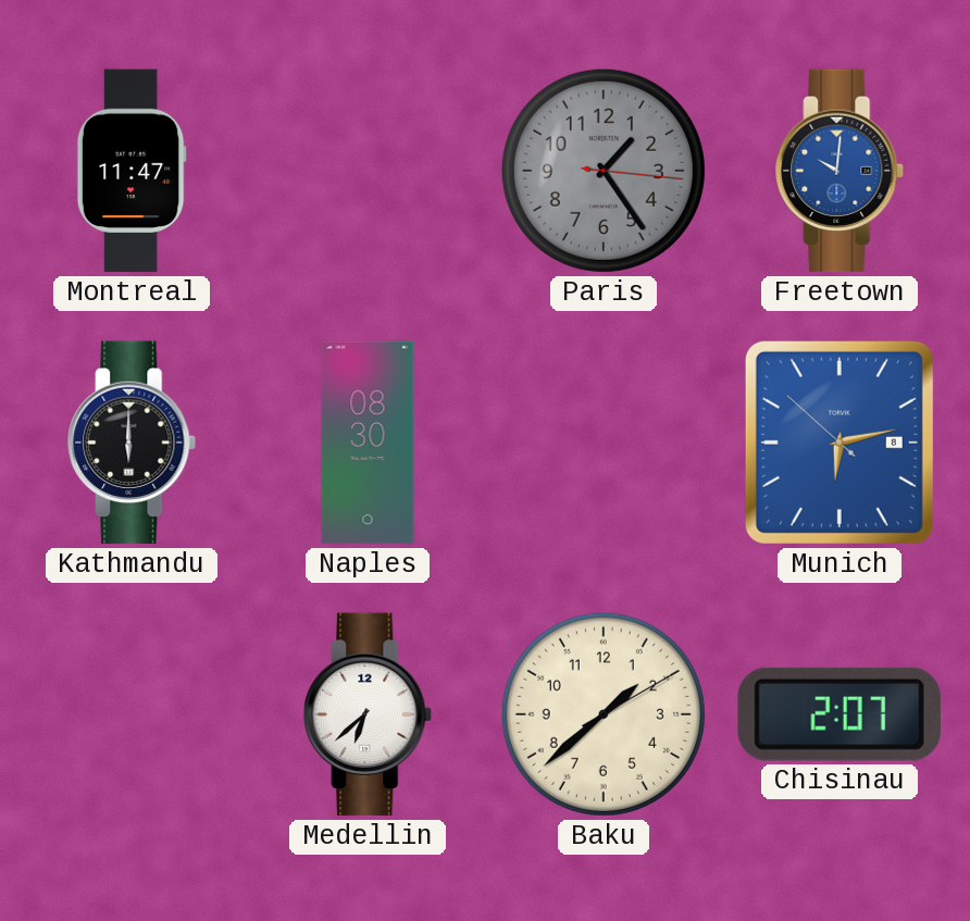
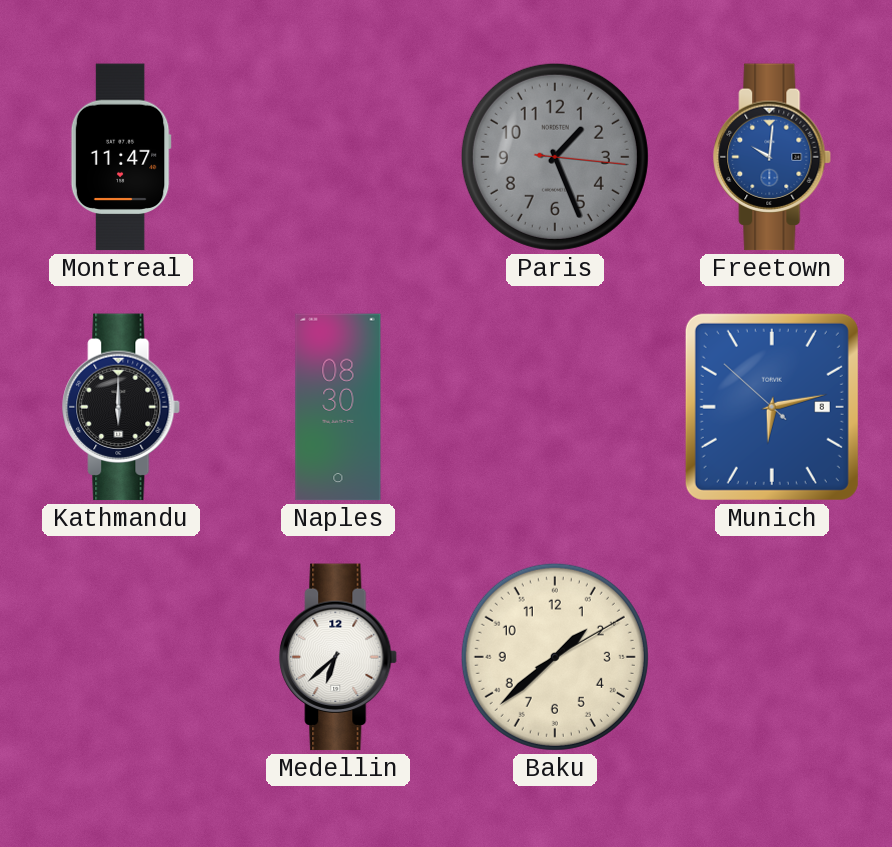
Paris: 1:24 -> 1:26
Chisinau: 2:07 -> none
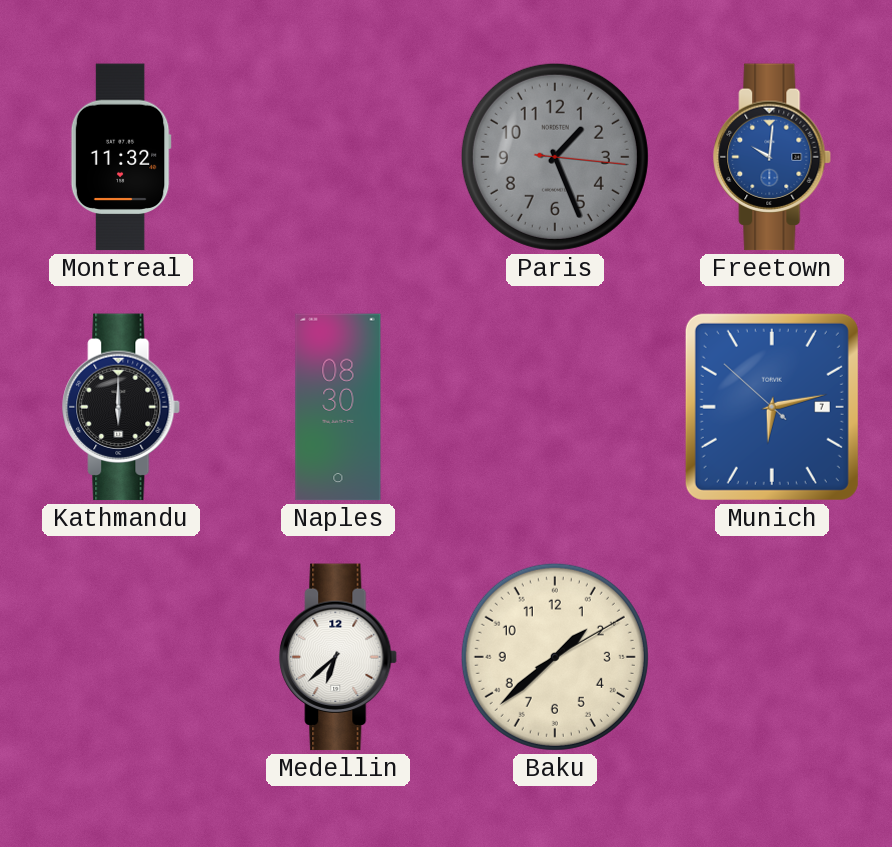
Montreal: 11:47 -> 11:32
Munich date: 8 -> 7
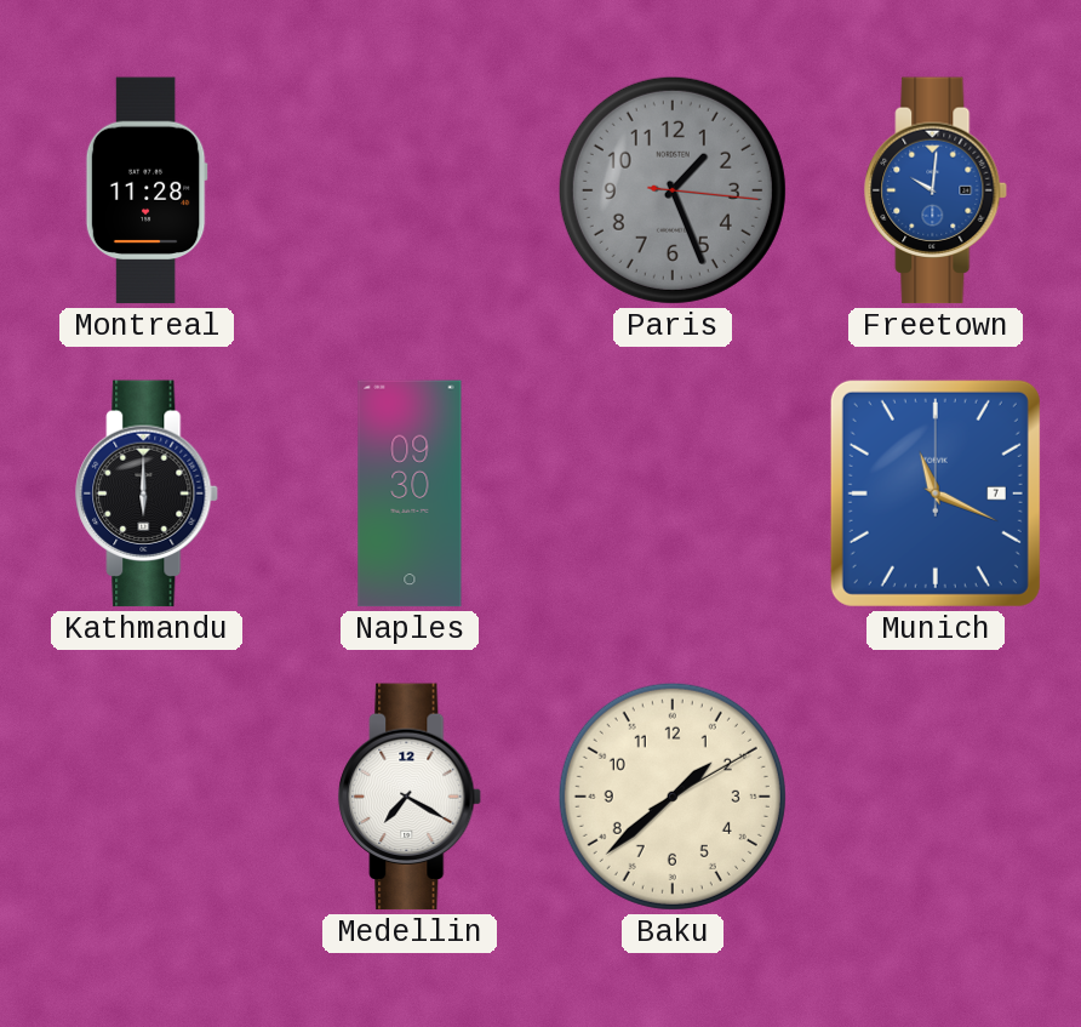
Montreal: 11:32 -> 11:28
Naples: 08:30 -> 09:30
Munich: 6:12 -> 11:19
Medellin: 6:38 -> 7:20
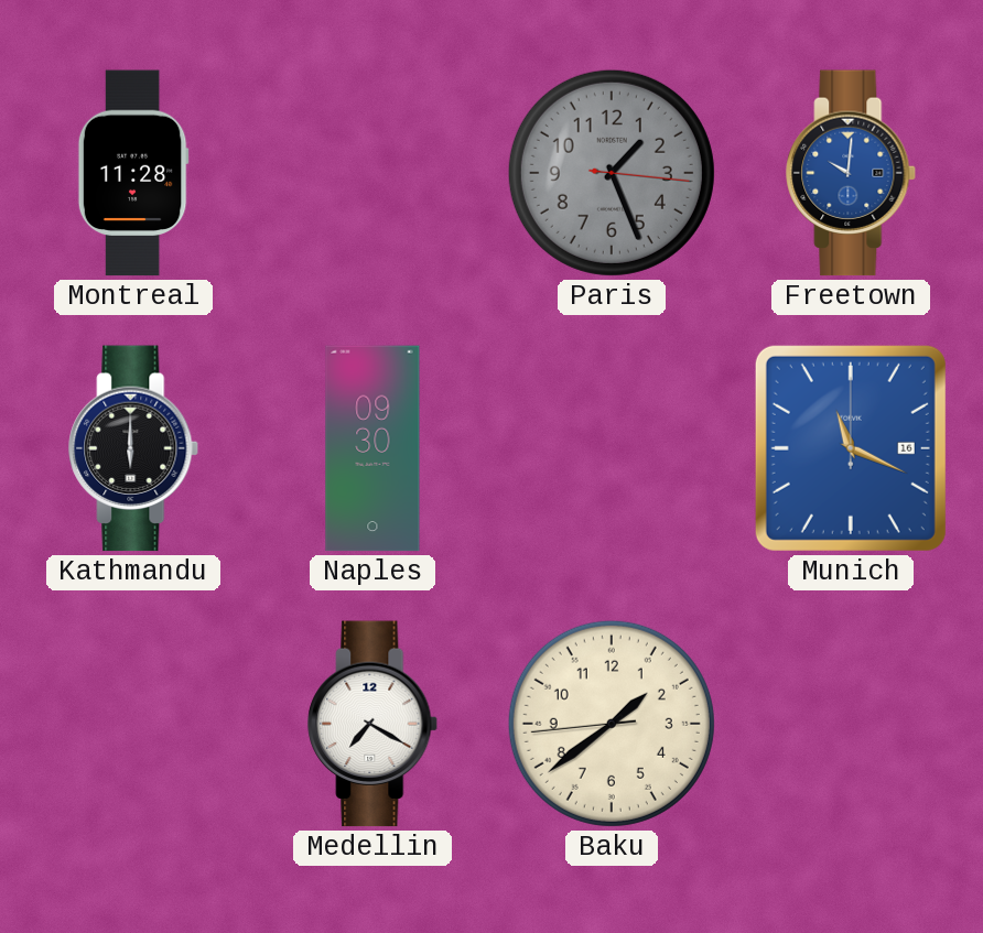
Munich date: 7 -> 16
Baku: 1:38:10 -> 1:38:44
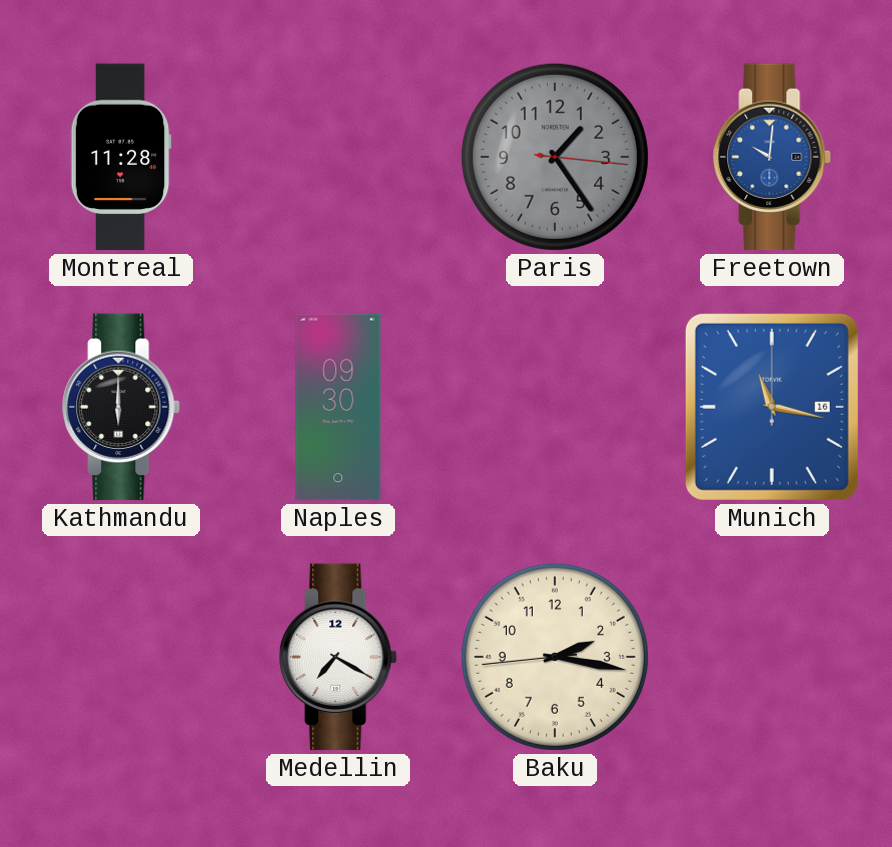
Paris: 1:26 -> 1:24
Munich: 11:19 -> 11:17
Baku: 1:38 -> 2:16
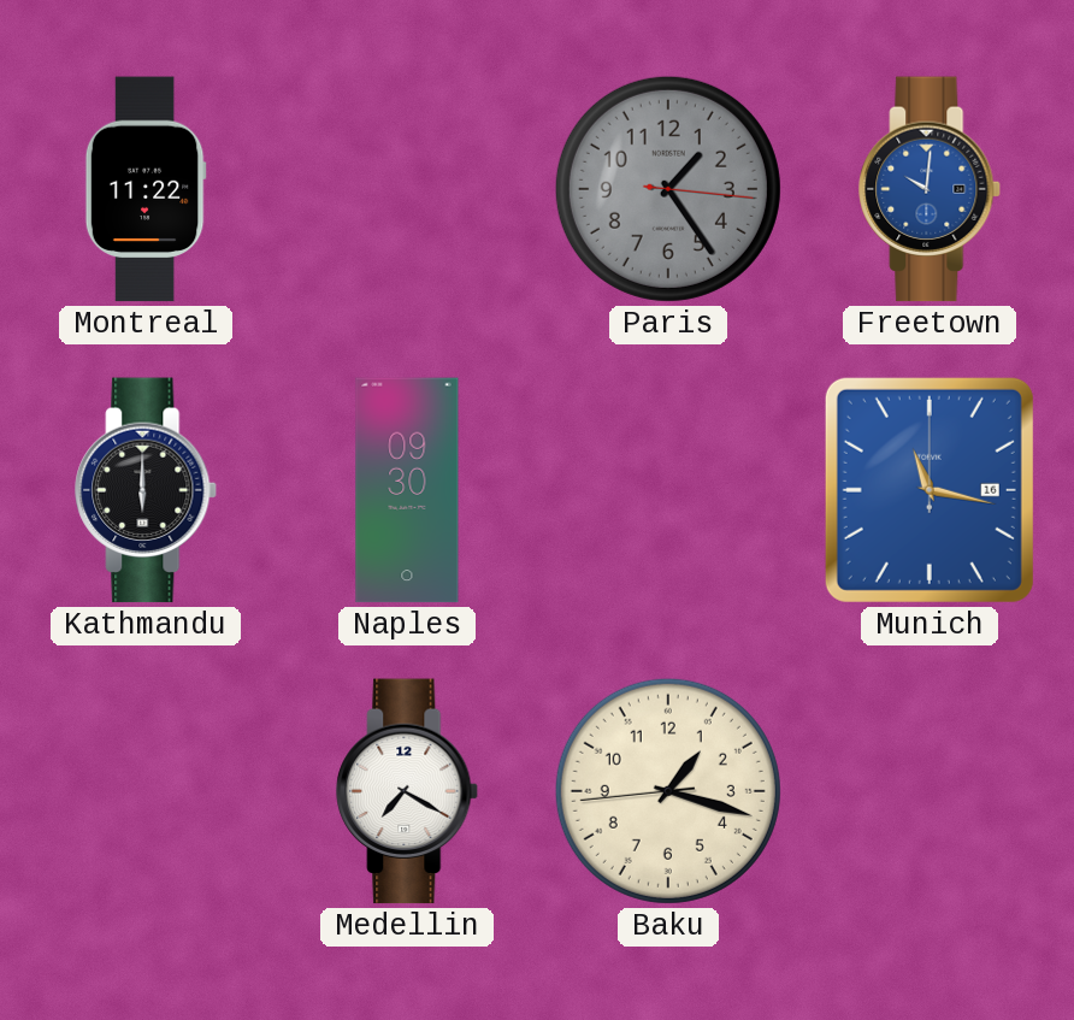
Montreal: 11:28 -> 11:22
Baku: 2:16 -> 1:17
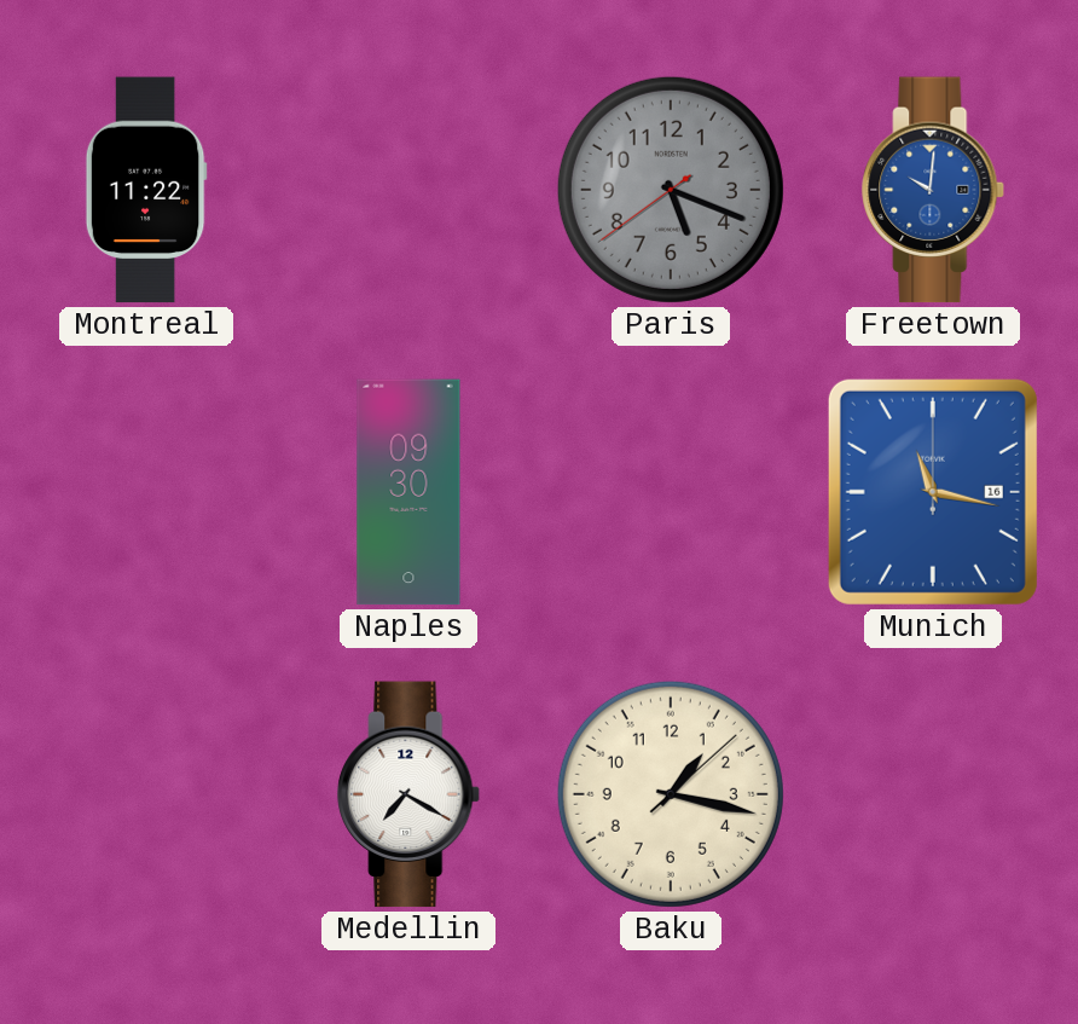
Paris: 1:24 -> 5:18
Kathmandu: 6:00 -> none
Baku: 1:17:44 -> 1:17:08
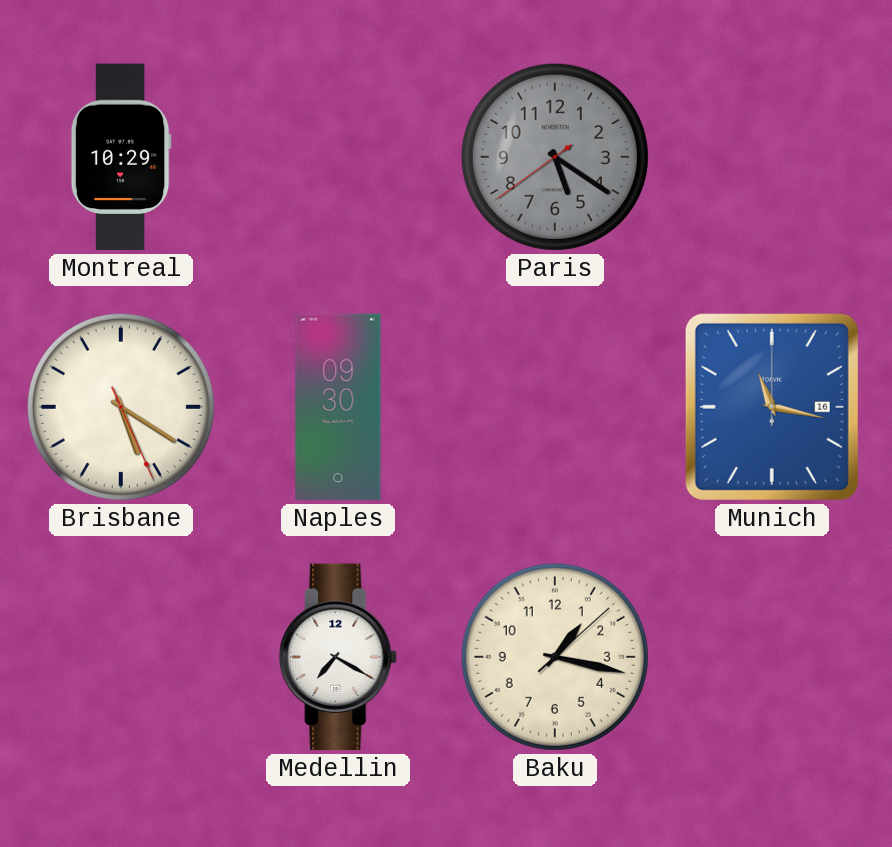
Montreal: 11:22 -> 10:29
Paris: 5:18 -> 5:20
Freetown: 10:01 -> none
Brisbane: none -> 5:20
